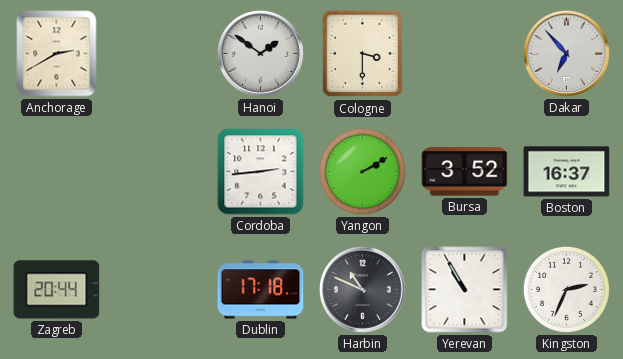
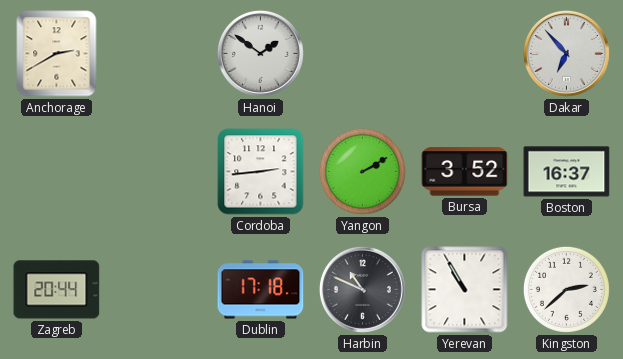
Cologne: 3:30 -> none
Kingston: 2:34 -> 2:38
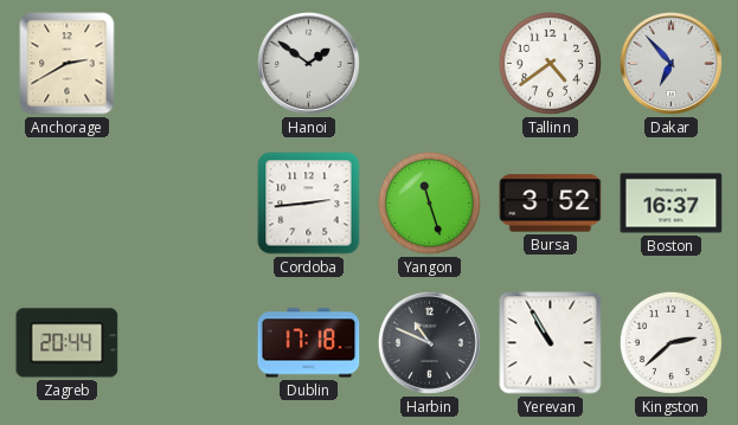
Tallinn: none -> 4:39
Yangon: 2:10 -> 11:27
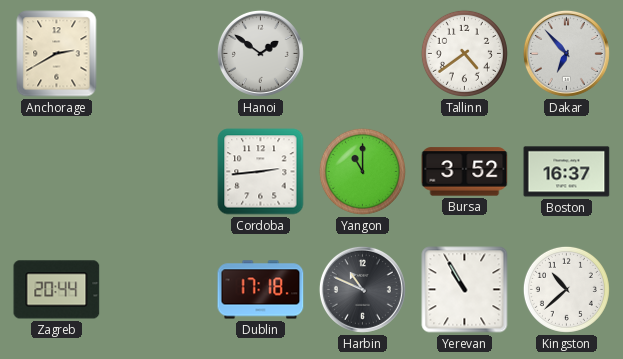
Yangon: 11:27 -> 11:00
Kingston: 2:38 -> 10:38
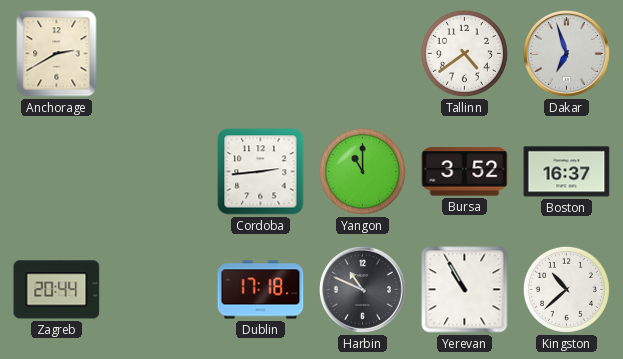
Hanoi: 1:51 -> none
Dakar: 6:53 -> 6:57
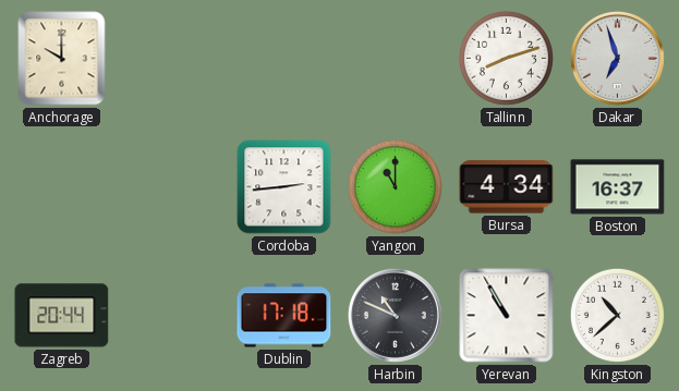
Anchorage: 2:40 -> 10:00
Tallinn: 4:39 -> 8:12
Bursa: 3:52 -> 4:34
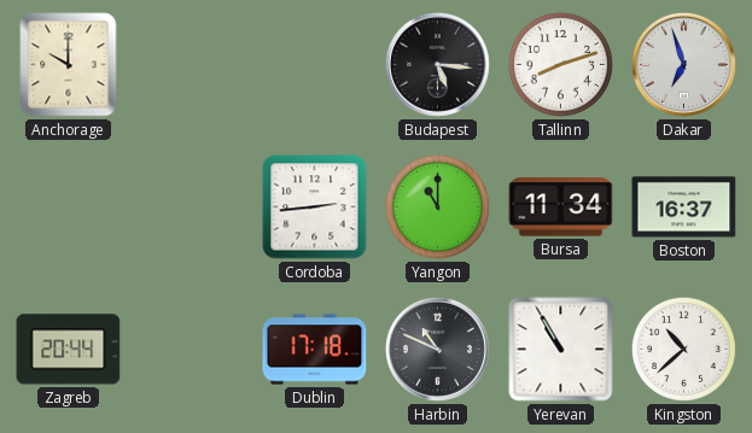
Budapest: none -> 5:16
Bursa: 4:34 -> 11:34
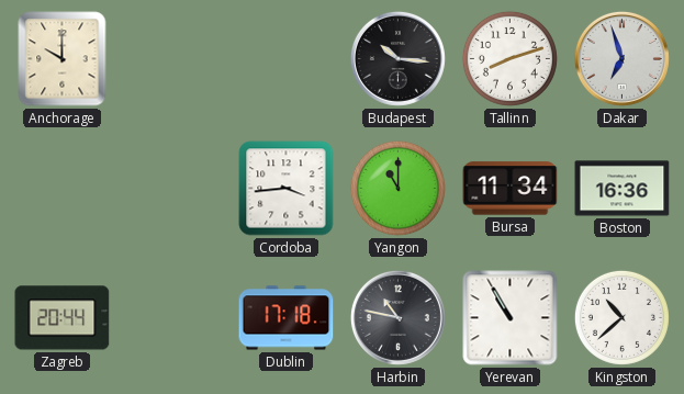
Budapest: 5:16 -> 10:16
Cordoba: 2:44 -> 3:44
Boston: 16:37 -> 16:36
Harbin: 10:49 -> 10:47
